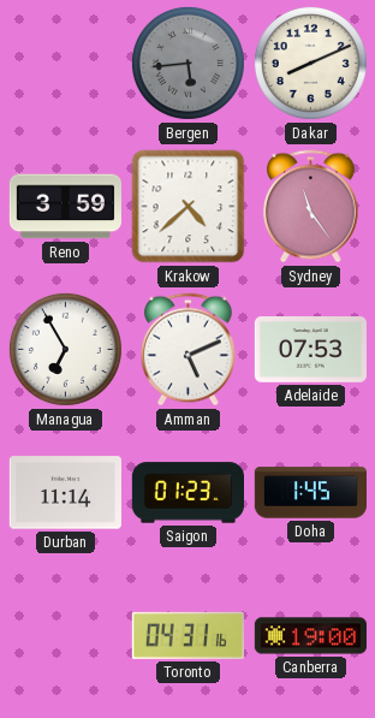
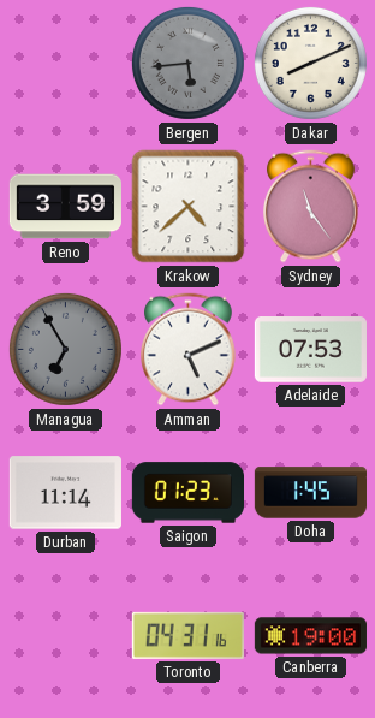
Managua dial: white -> grey
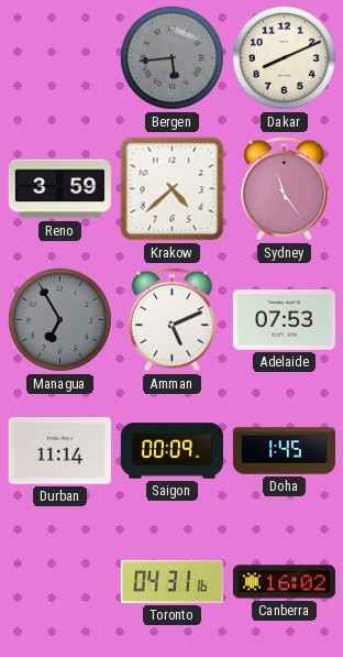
Saigon: 01:23 -> 00:09
Canberra: 19:00 -> 16:02
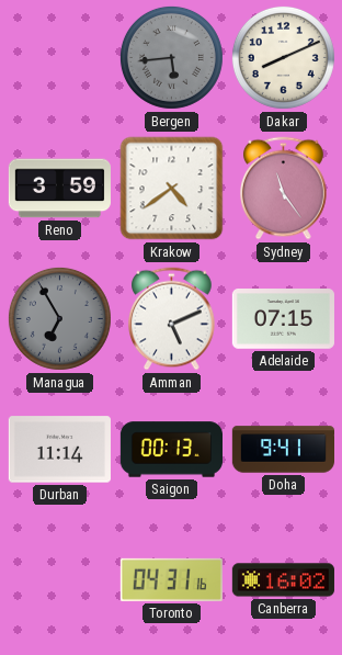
Krakow: 4:38 -> 4:39
Adelaide: 07:53 -> 07:15
Saigon: 00:09 -> 00:13
Doha: 1:45 -> 9:41
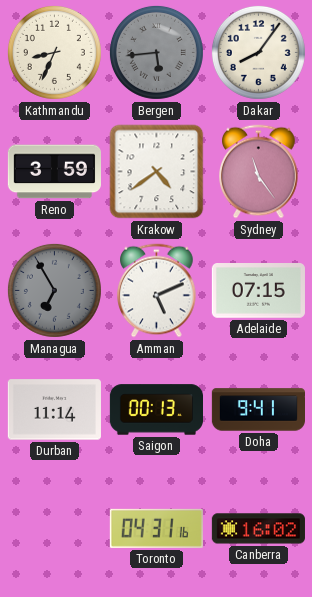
Kathmandu: none -> 8:34
Dakar: 8:11 -> 8:06
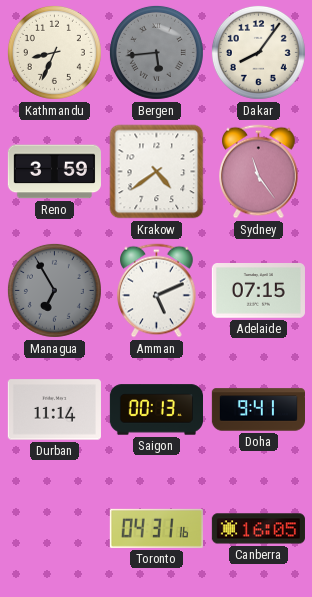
Canberra: 16:02 -> 16:05
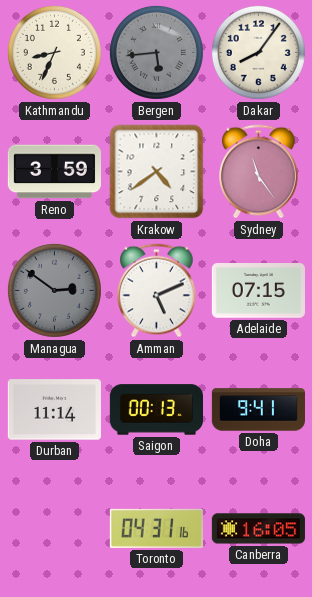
Managua: 6:55 -> 2:51
